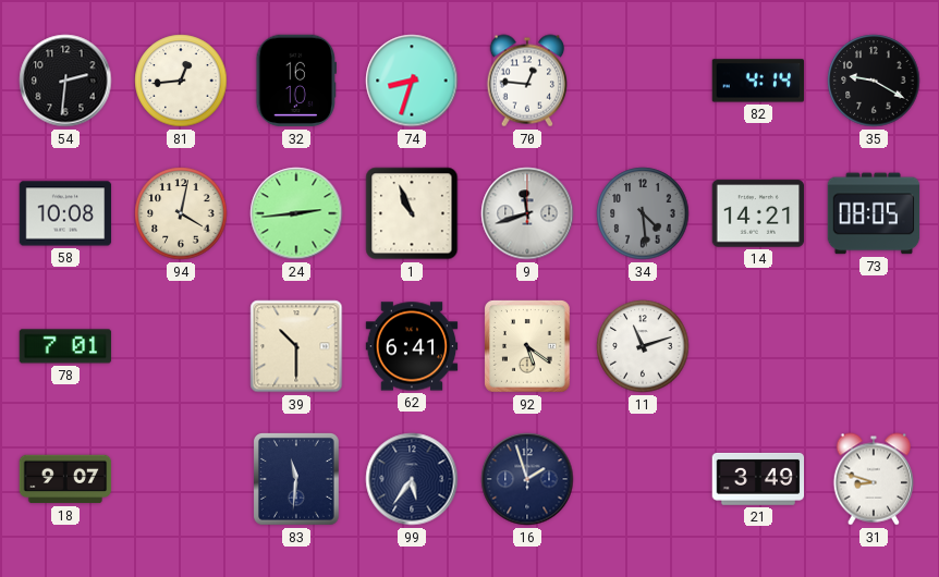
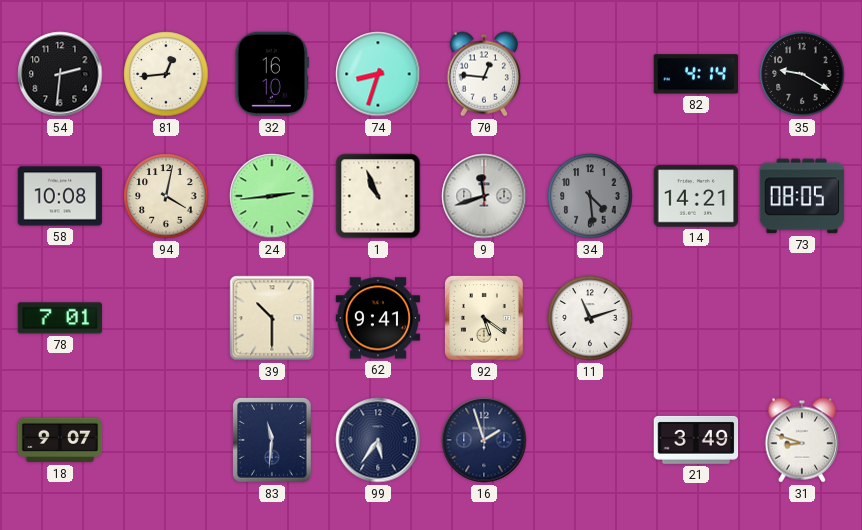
62: 6:41 -> 9:41
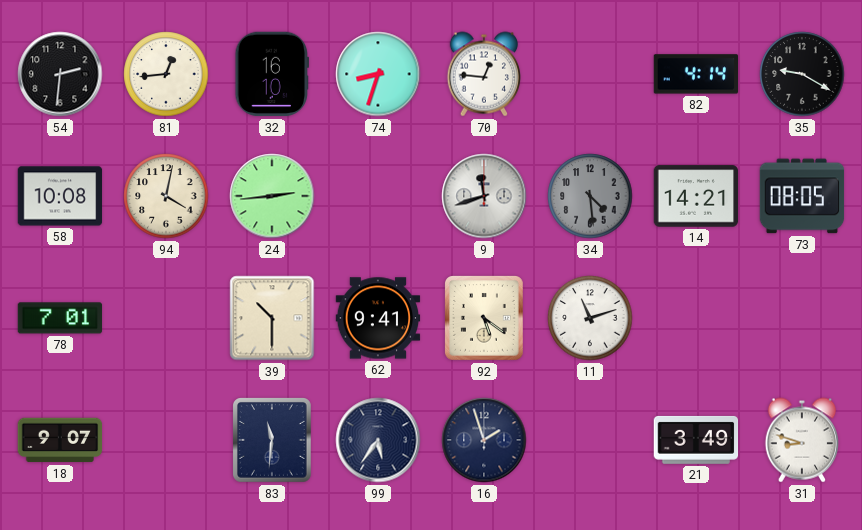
1: 10:56 -> none
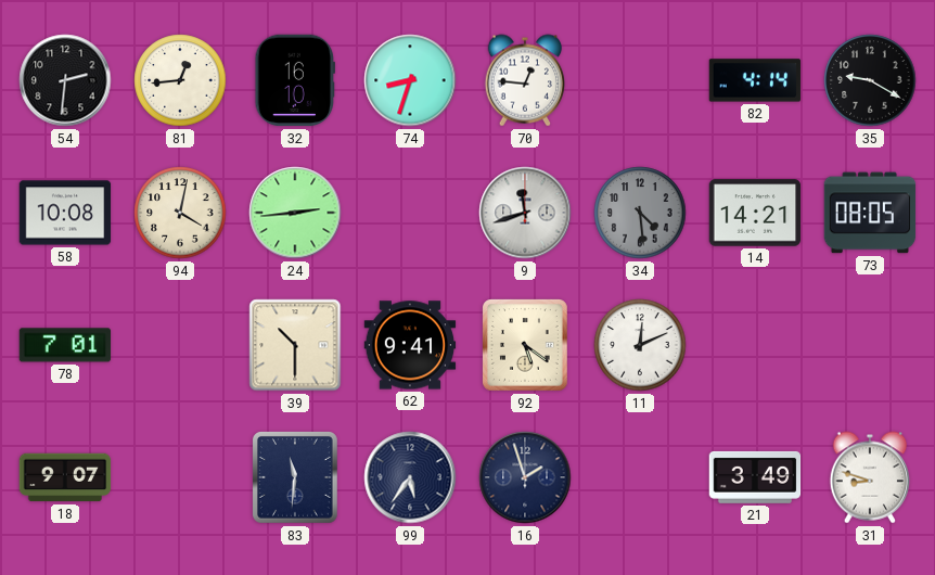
11: 11:12 -> 12:11
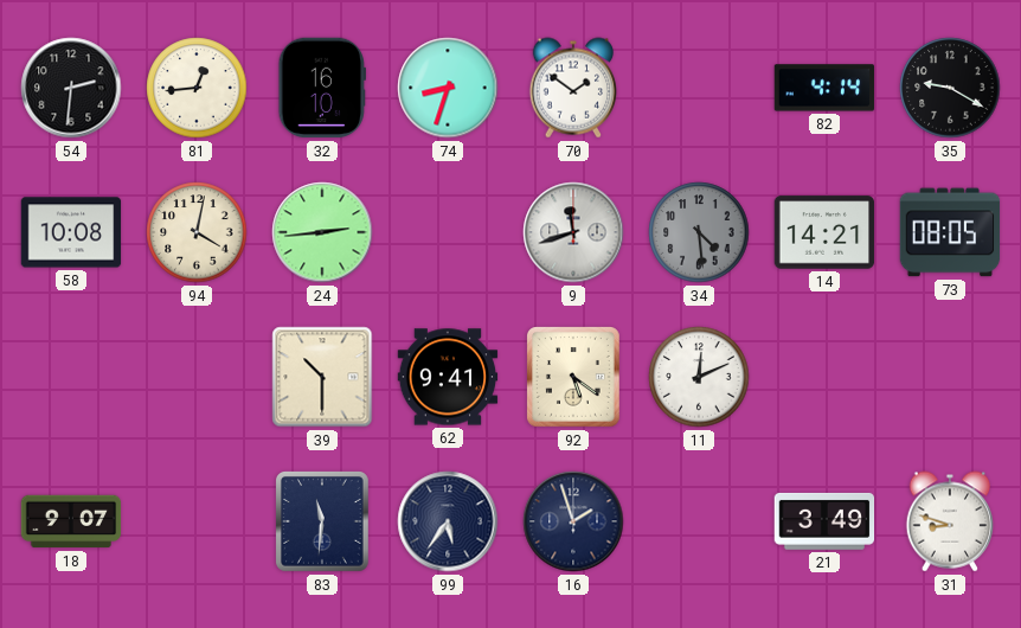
70: 12:46 -> 1:51
78: 7:01 -> none
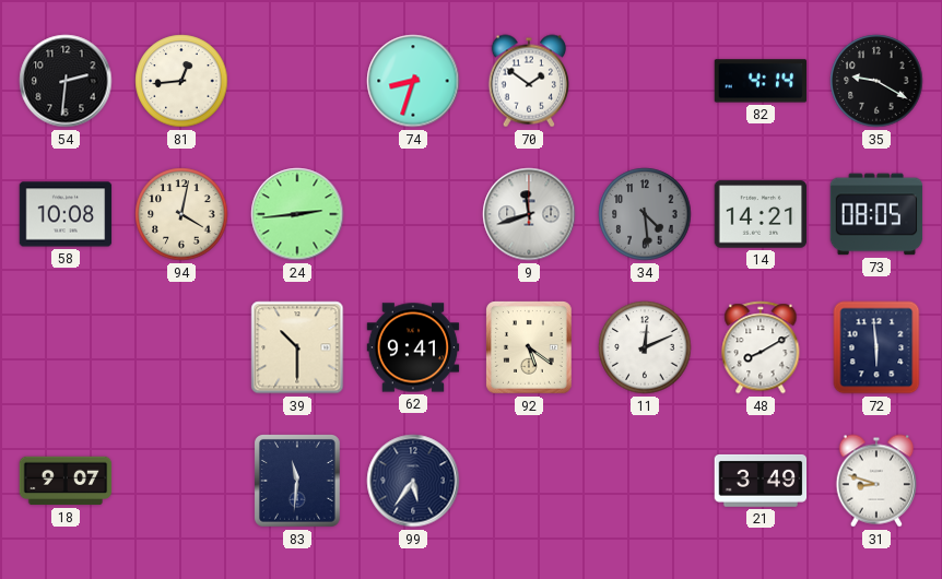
32: 16:10 -> none
48: none -> 8:10
72: none -> 5:59
16: 1:57 -> none
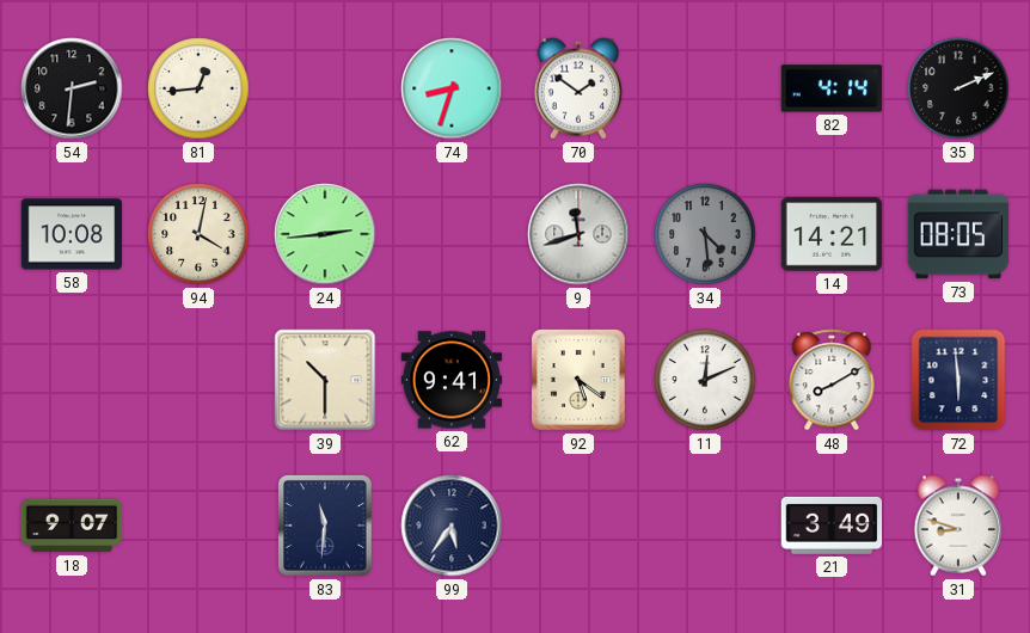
35: 9:20 -> 2:11
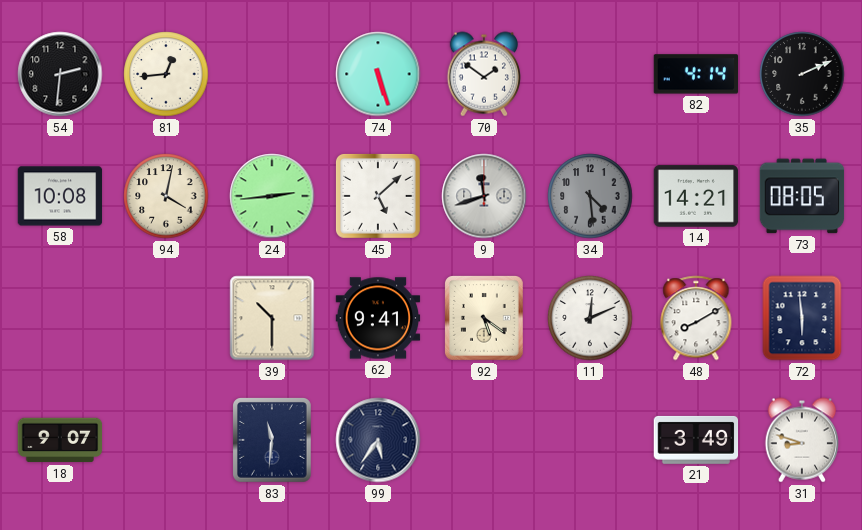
74: 8:33 -> 5:27
45: none -> 5:08
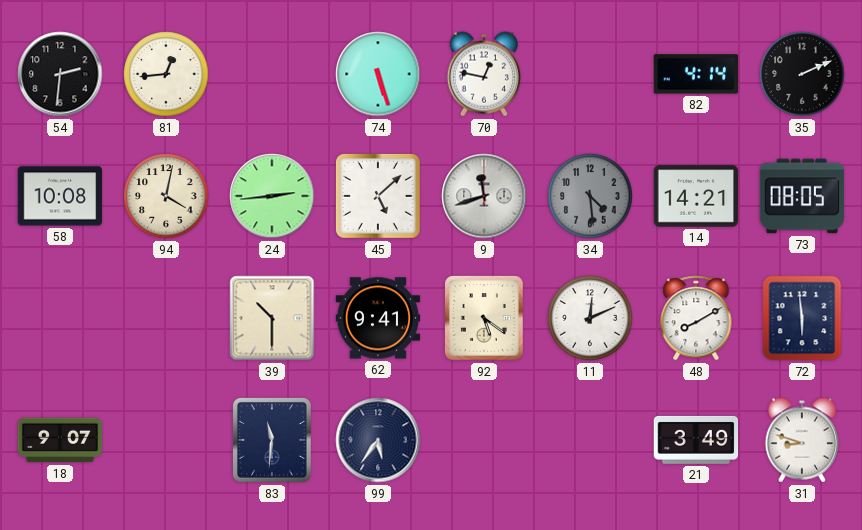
70: 1:51 -> 12:47
